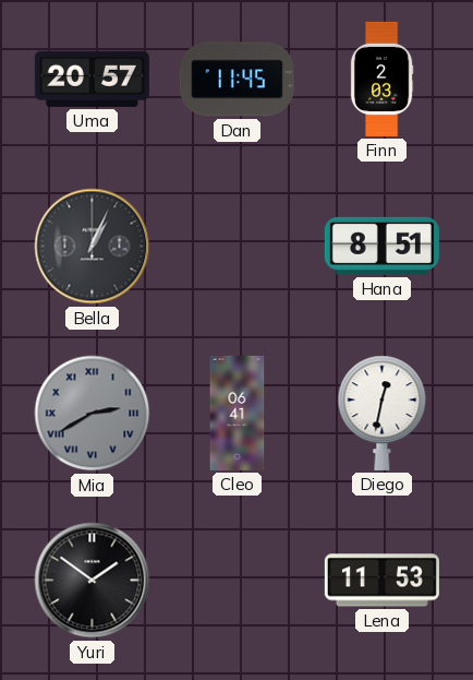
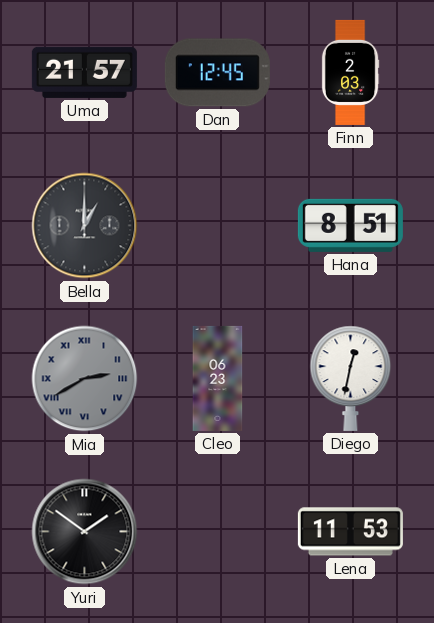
Uma: 20:57 -> 21:57
Dan: 11:45 -> 12:45
Bella: 1:04 -> 1:00
Cleo: 06:41 -> 06:23
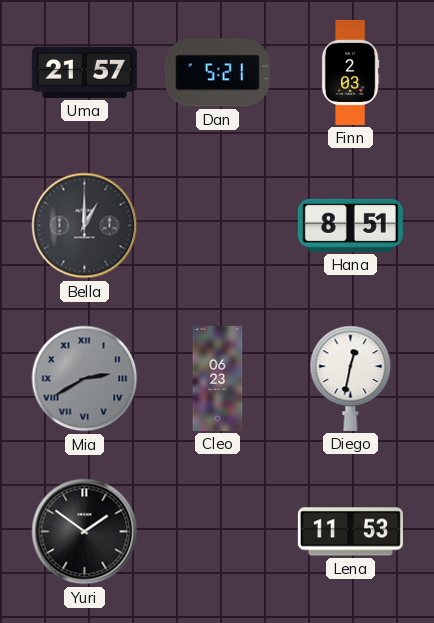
Dan: 12:45 -> 5:21
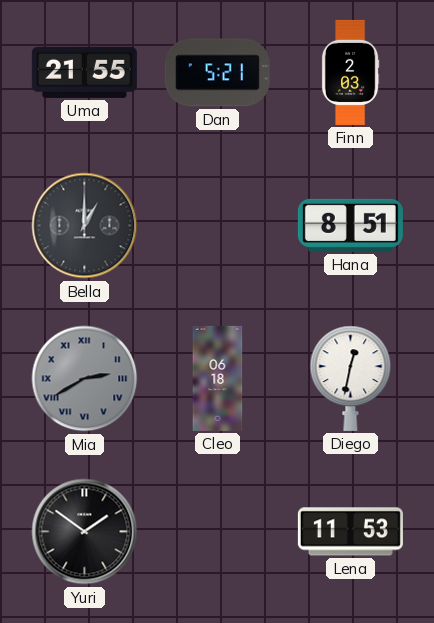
Uma: 21:57 -> 21:55
Cleo: 06:23 -> 06:18
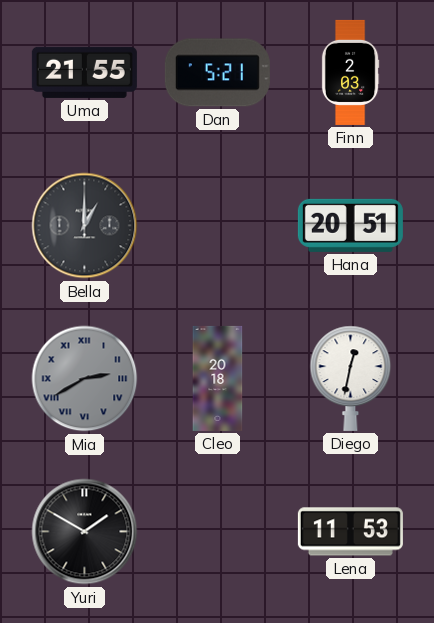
Hana: 8:51 -> 20:51
Cleo: 06:18 -> 20:18
Yuri: 1:51 -> 1:50
